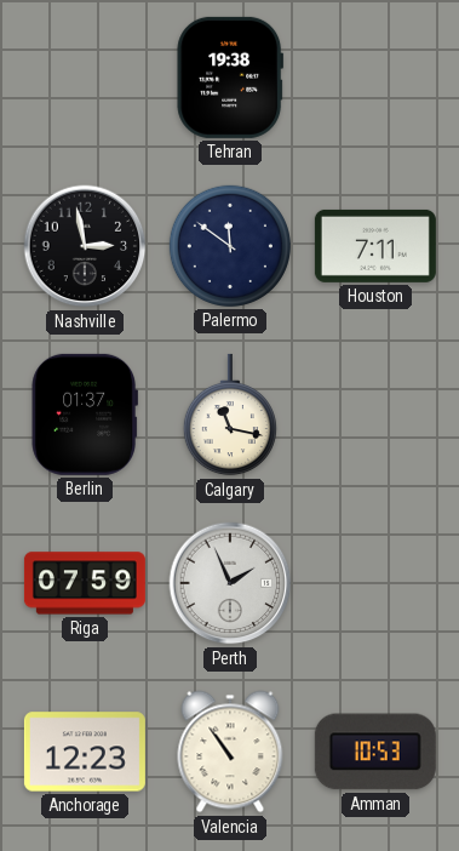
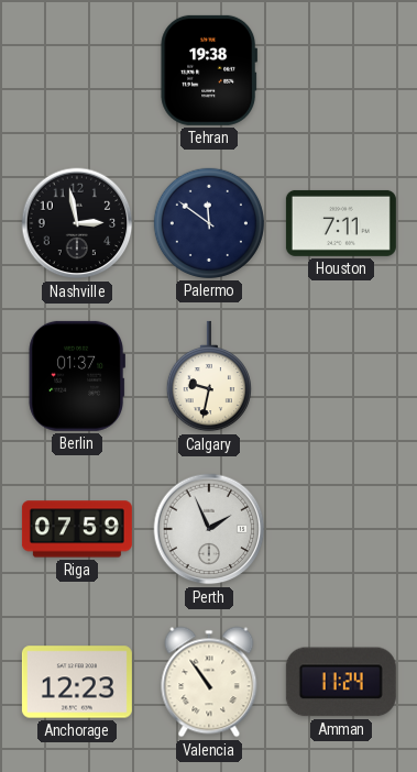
Calgary: 11:17 -> 9:32
Amman: 10:53 -> 11:24
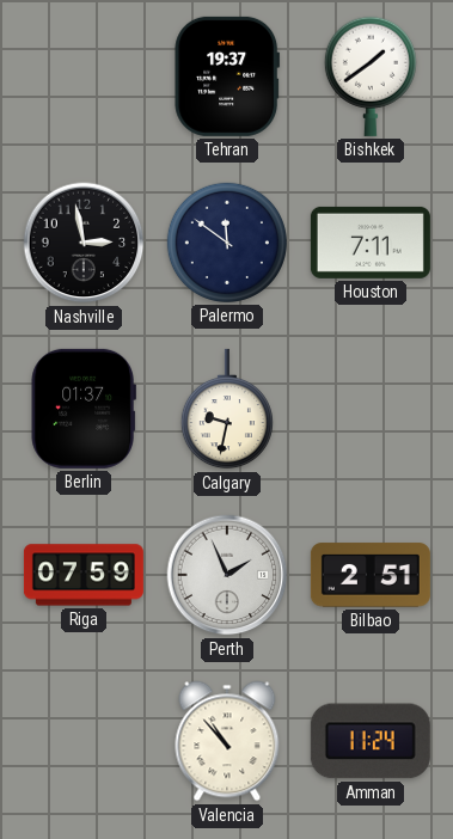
Tehran: 19:38 -> 19:37
Bishkek: none -> 1:39
Bilbao: none -> 2:51
Anchorage: 12:23 -> none
Valencia: 10:54 -> 10:53
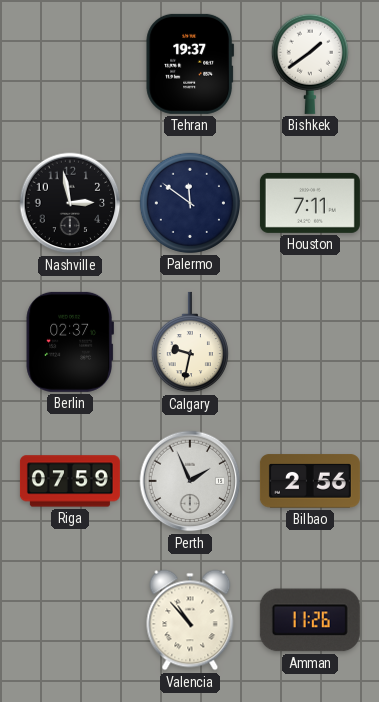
Berlin: 01:37 -> 02:37
Bilbao: 2:51 -> 2:56
Amman: 11:24 -> 11:26
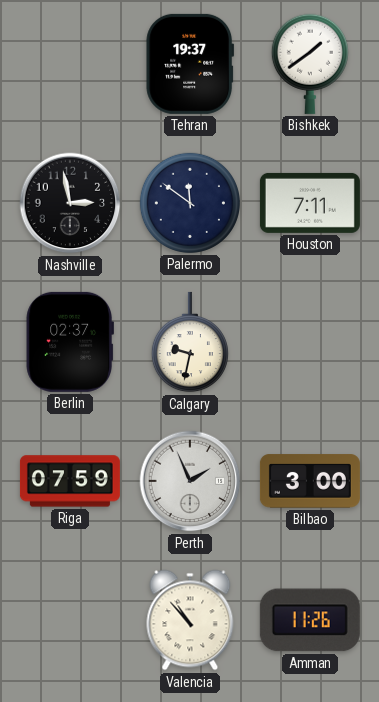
Bilbao: 2:56 -> 3:00
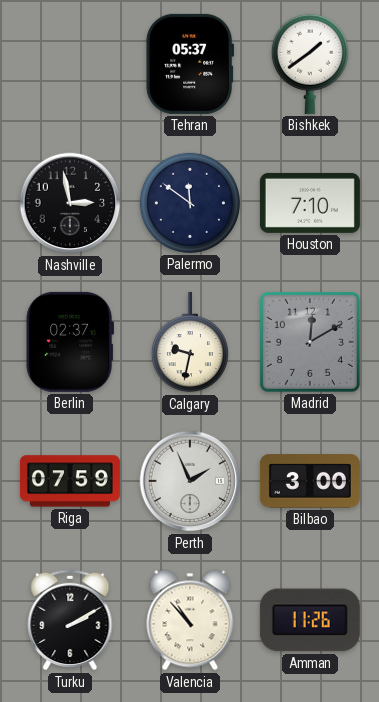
Tehran: 19:37 -> 05:37
Houston: 7:11 -> 7:10
Madrid: none -> 12:10
Turku: none -> 2:10
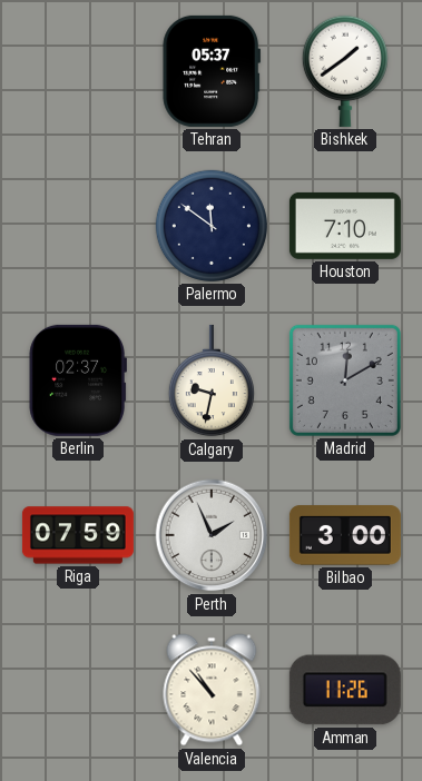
Nashville: 2:58 -> none
Turku: 2:10 -> none
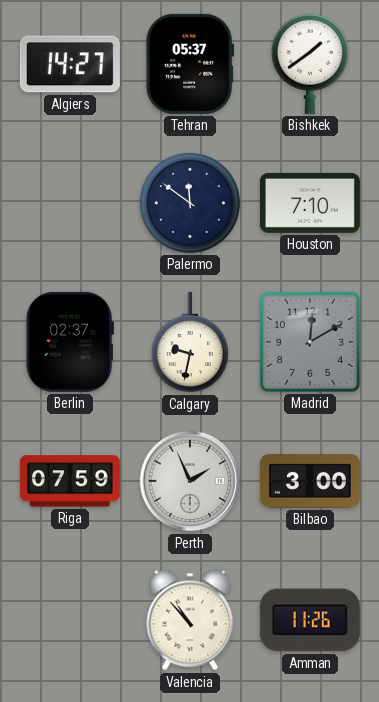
Algiers: none -> 14:27
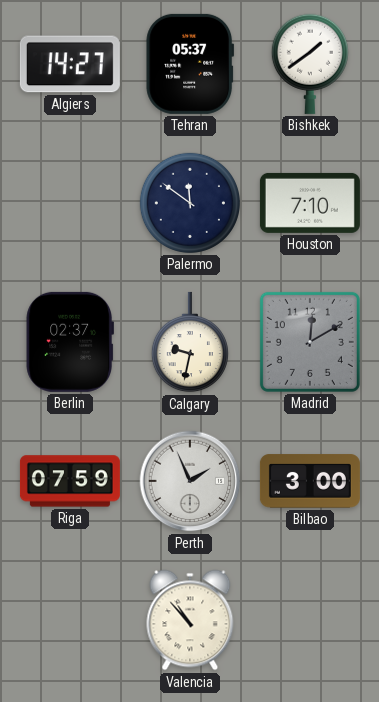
Amman: 11:26 -> none
